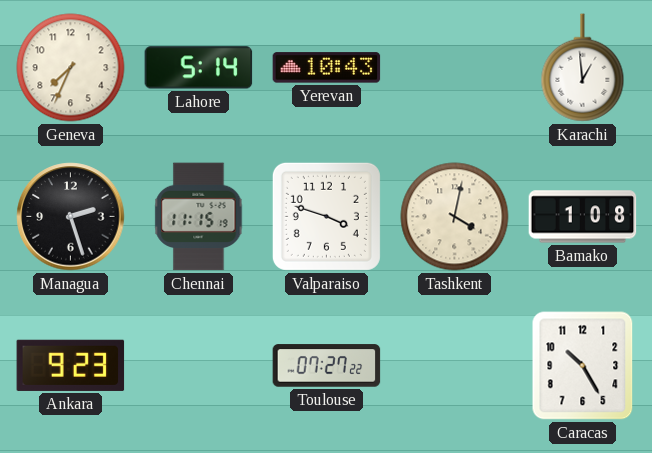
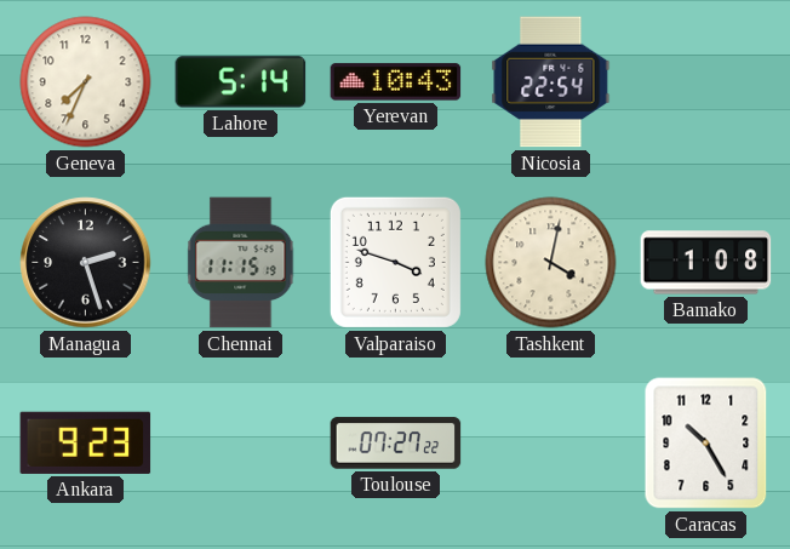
Nicosia: none -> 22:54
Karachi: 12:59 -> none
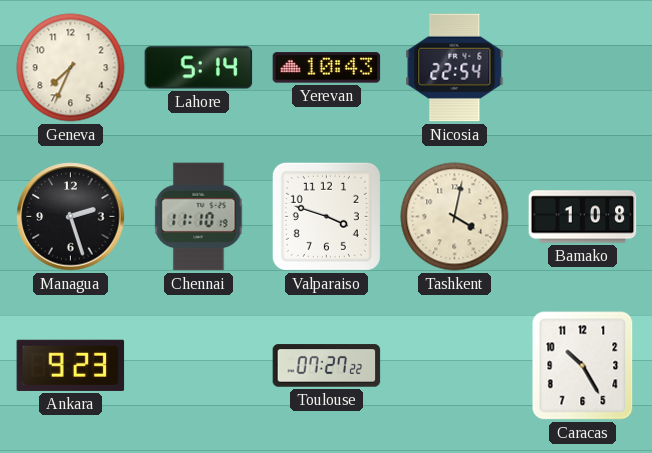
Chennai: 11:15 -> 11:10
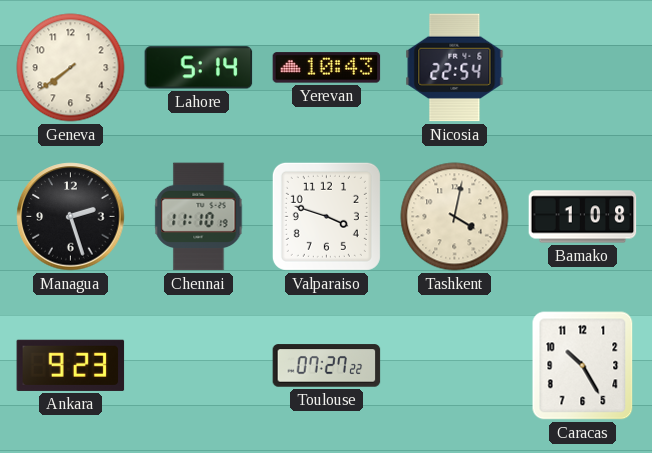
Geneva: 7:34 -> 7:39
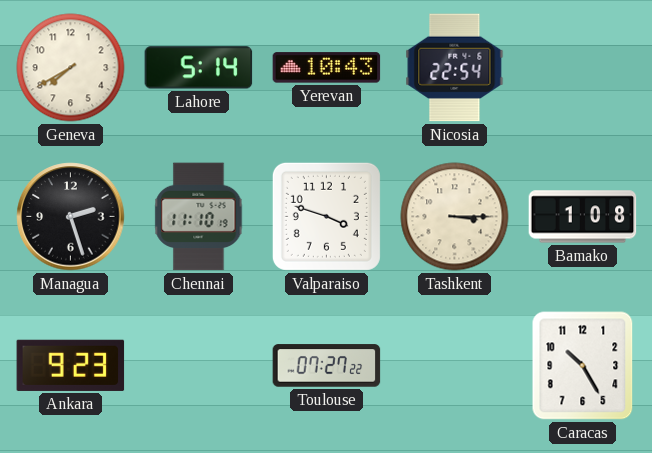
Geneva: 7:39 -> 7:40
Tashkent: 4:02 -> 3:15
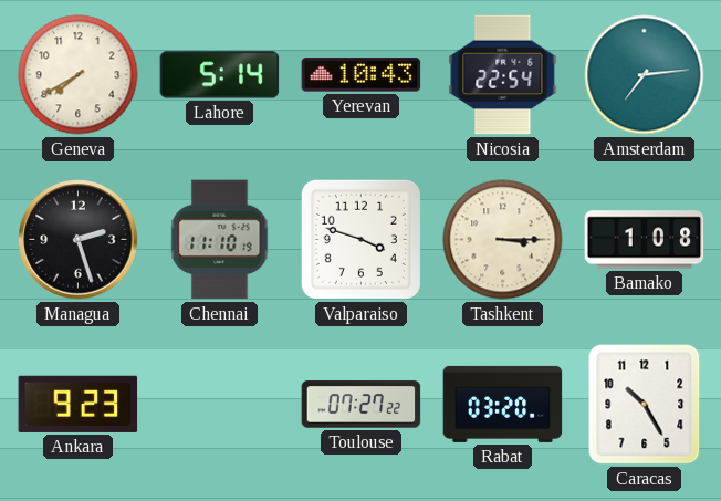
Amsterdam: none -> 7:14
Rabat: none -> 03:20
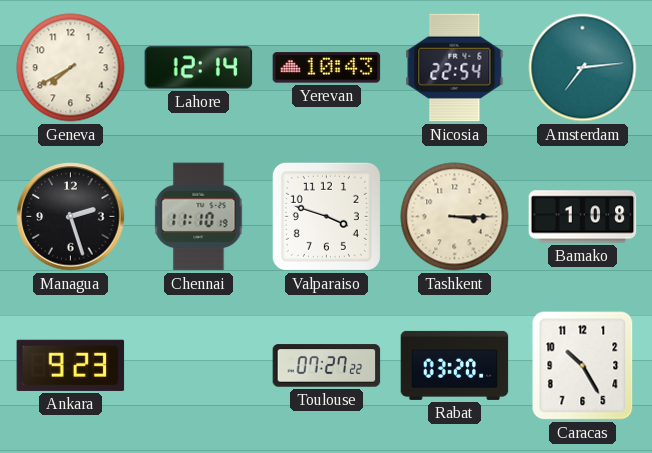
Lahore: 5:14 -> 12:14
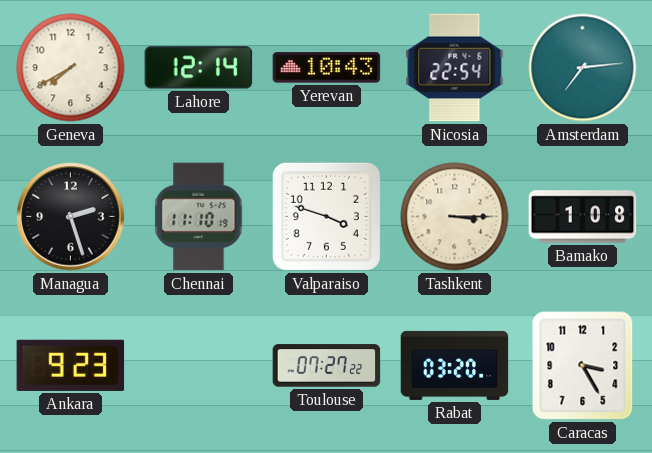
Caracas: 10:25 -> 3:25
